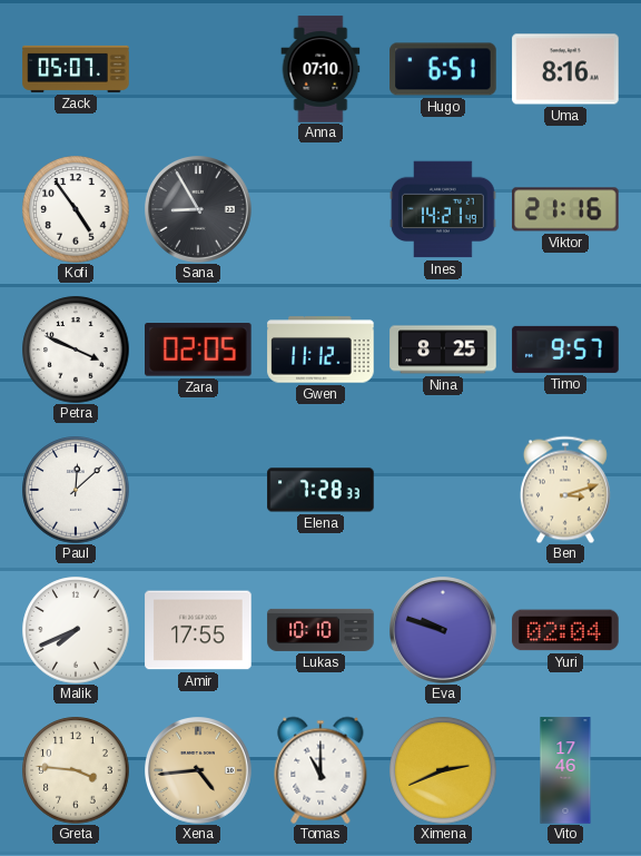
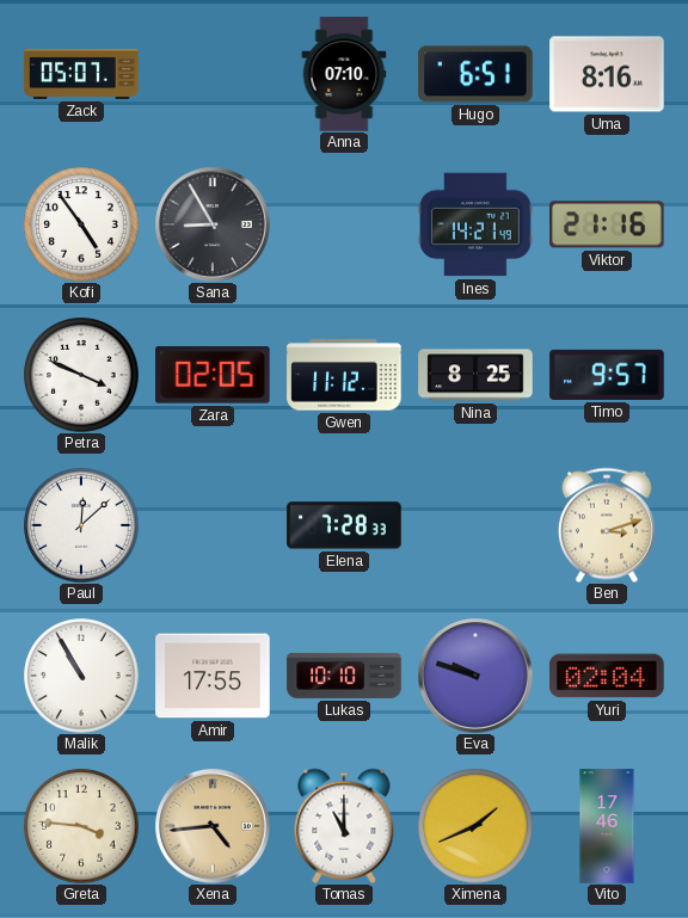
Malik: 7:41 -> 10:55
Ximena: 2:41 -> 1:41
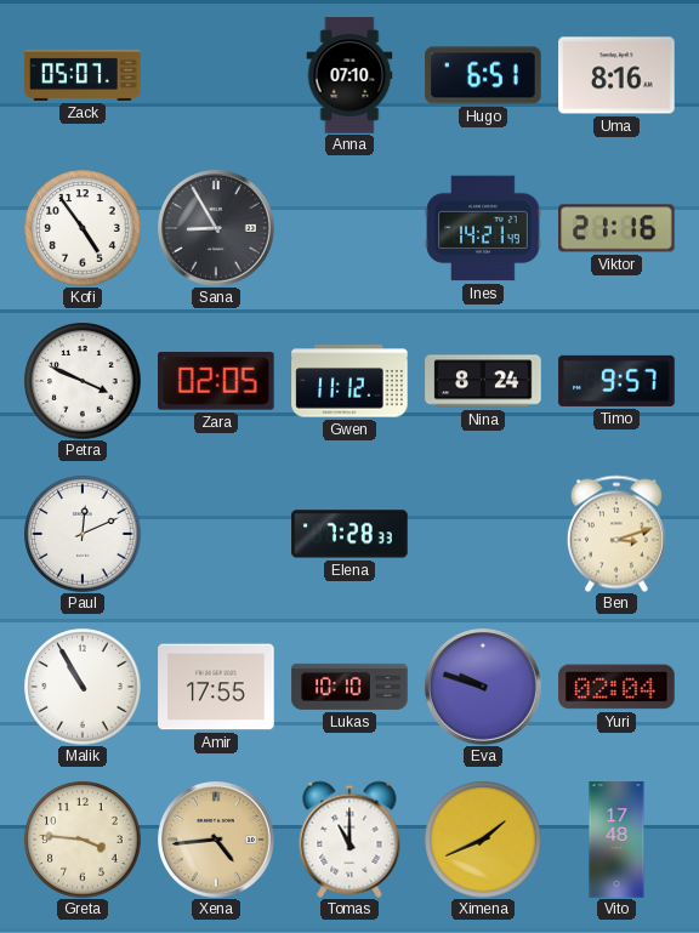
Nina: 8:25 -> 8:24
Paul: 12:08 -> 12:11
Vito: 17:46 -> 17:48
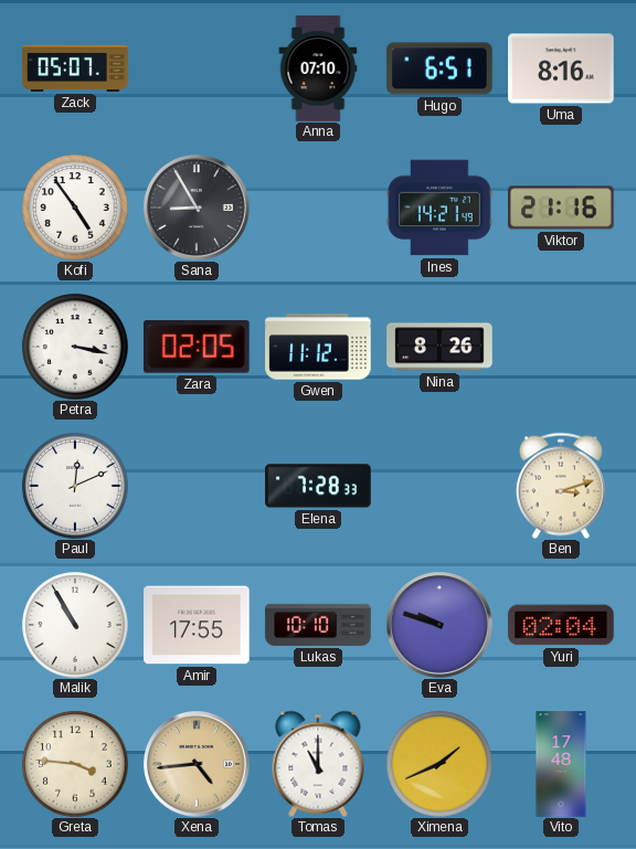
Petra: 3:49 -> 3:17
Nina: 8:24 -> 8:26
Timo: 9:57 -> none
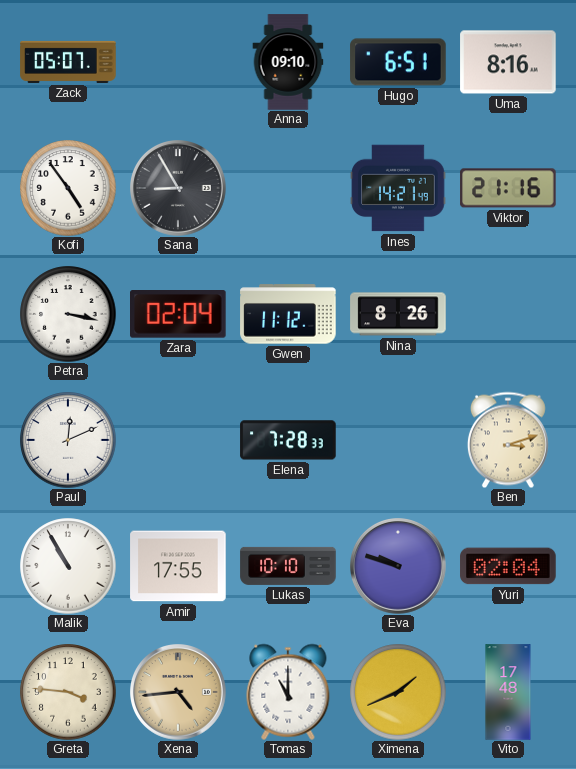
Anna: 07:10 -> 09:10
Zara: 02:05 -> 02:04
